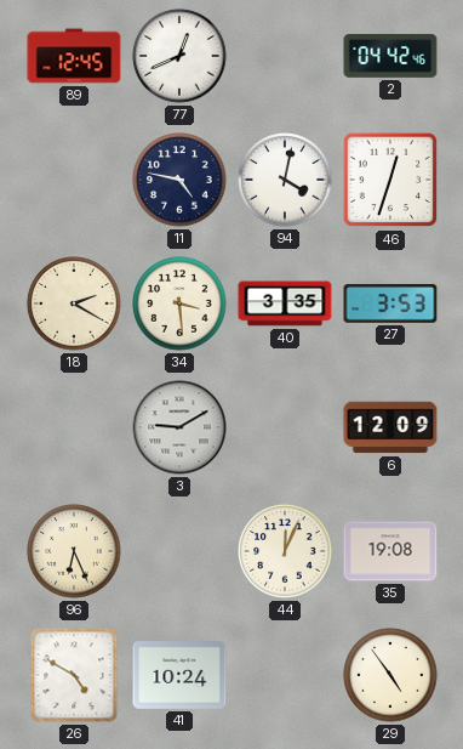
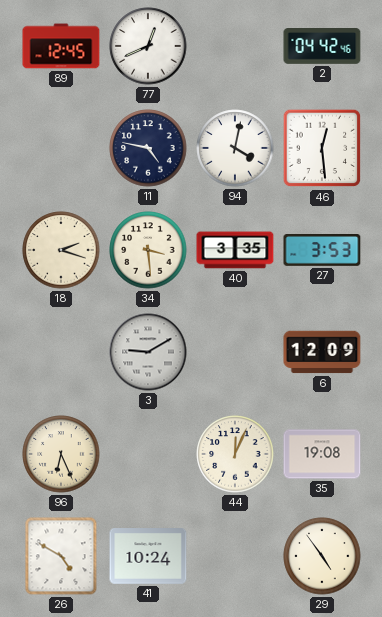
46: 12:33 -> 12:29
18: 2:20 -> 2:18
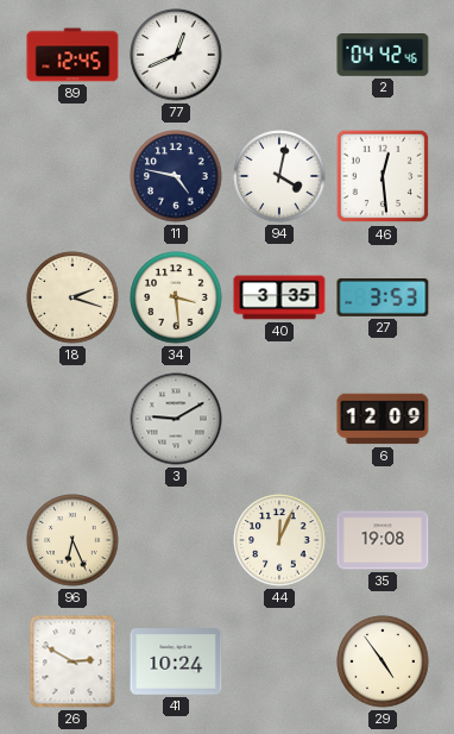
26: 4:50 -> 2:50
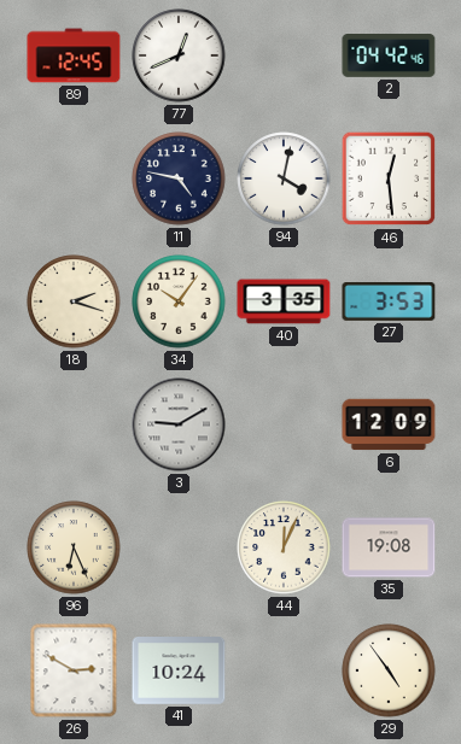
34: 3:29 -> 10:06
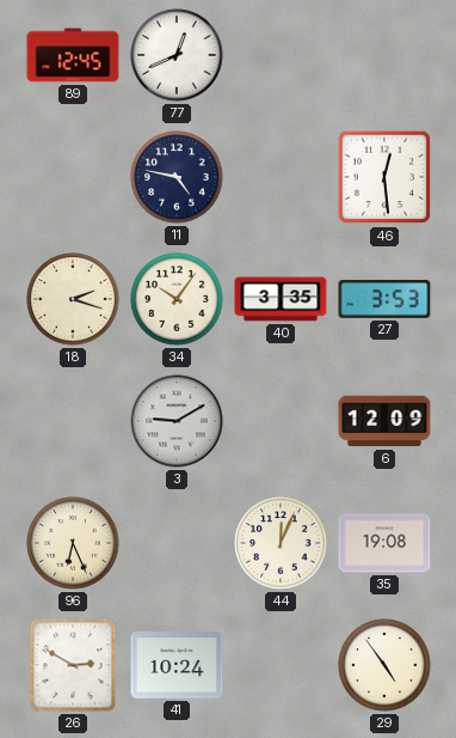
2: 04:42 -> none
94: 4:02 -> none
